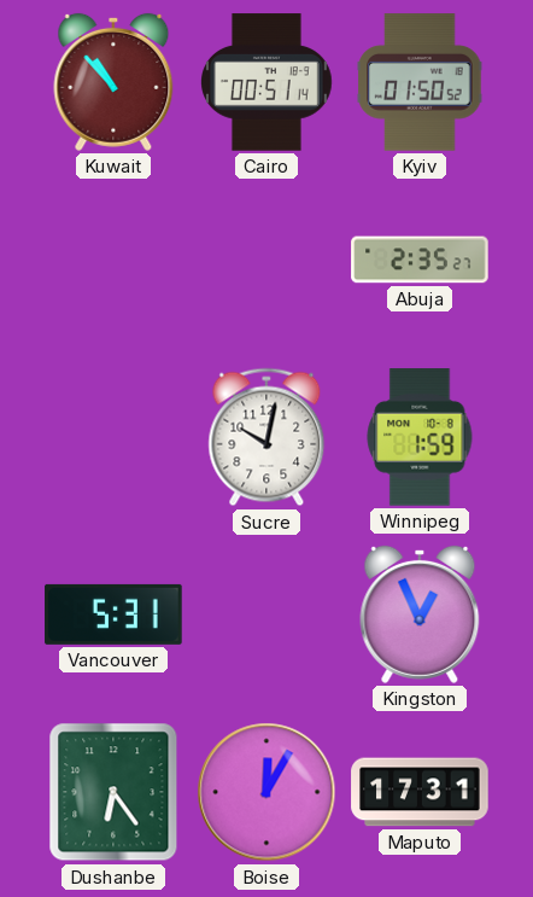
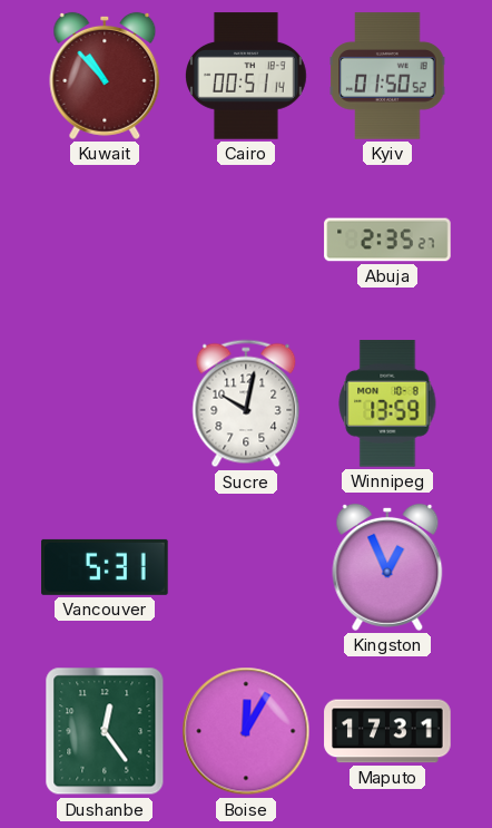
Winnipeg: 1:59 -> 13:59
Dushanbe: 6:24 -> 12:24
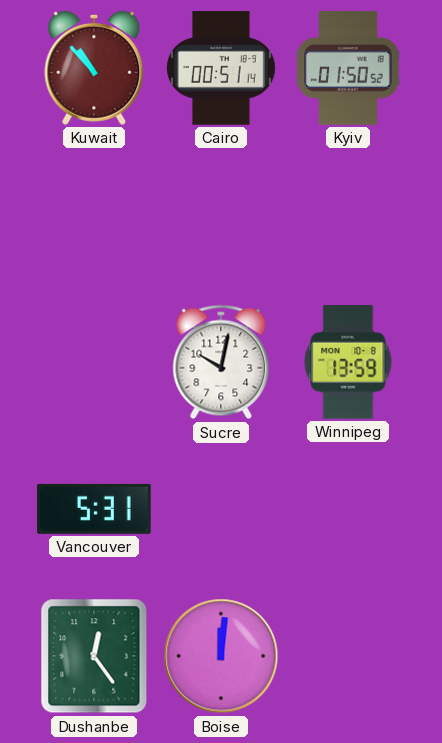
Abuja: 2:35 -> none
Kingston: 12:56 -> none
Boise: 12:05 -> 12:01
Maputo: 17:31 -> none
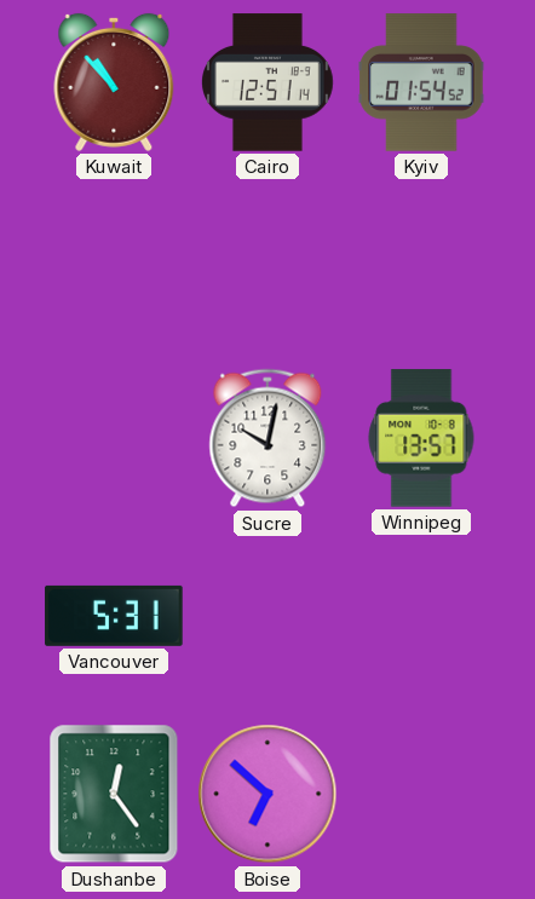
Cairo: 00:51 -> 12:51
Kyiv: 01:50 -> 01:54
Winnipeg: 13:59 -> 13:57
Boise: 12:01 -> 6:52
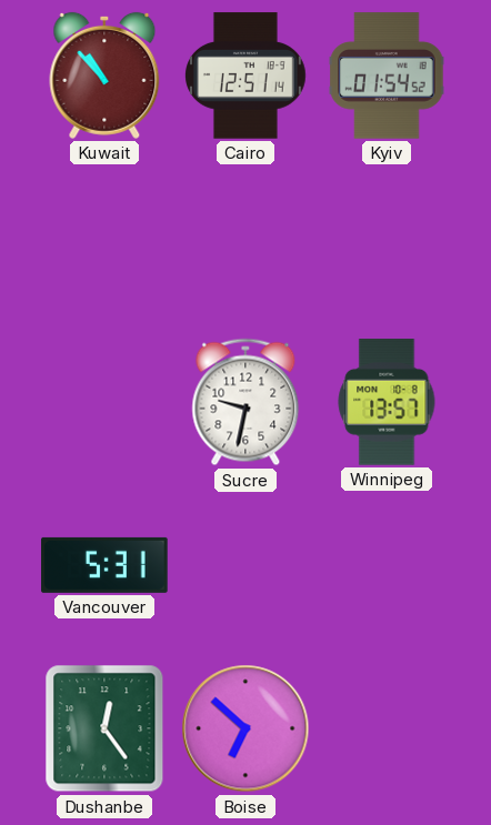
Sucre: 10:02 -> 9:32
